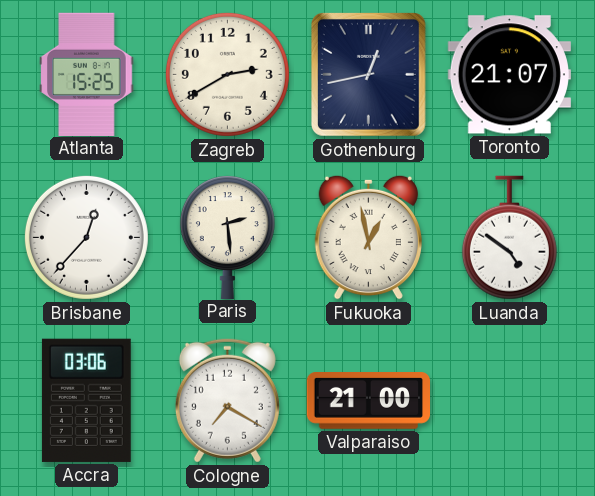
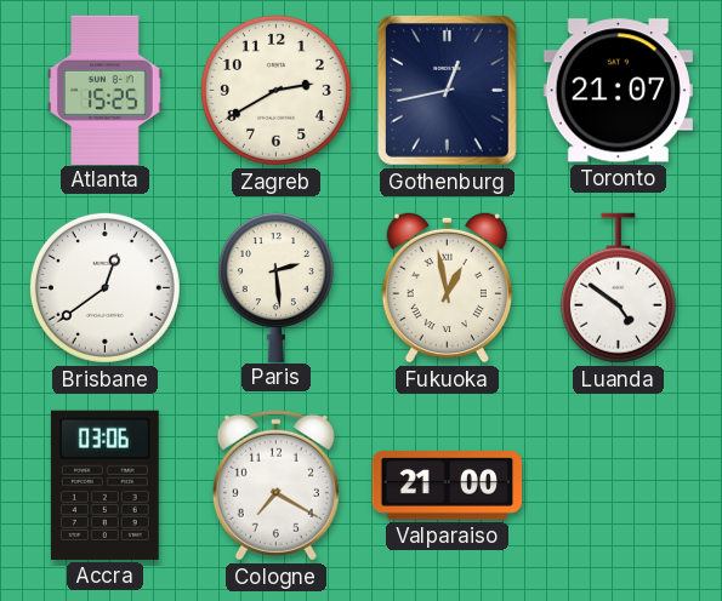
Brisbane: 12:37 -> 12:39
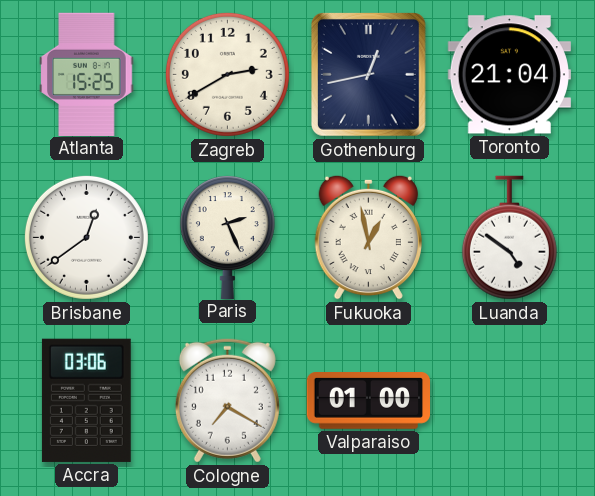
Toronto: 21:07 -> 21:04
Paris: 2:29 -> 2:26
Valparaiso: 21:00 -> 01:00
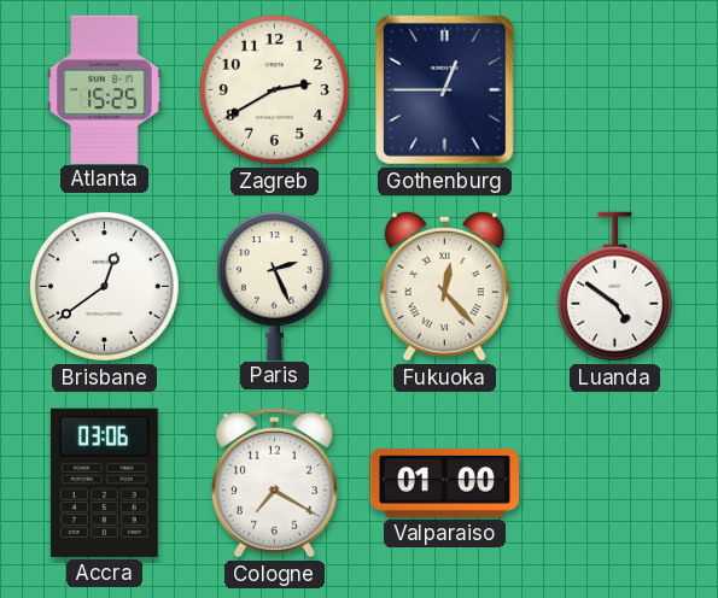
Gothenburg: 12:43 -> 12:45
Toronto: 21:04 -> none
Fukuoka: 12:58 -> 12:23
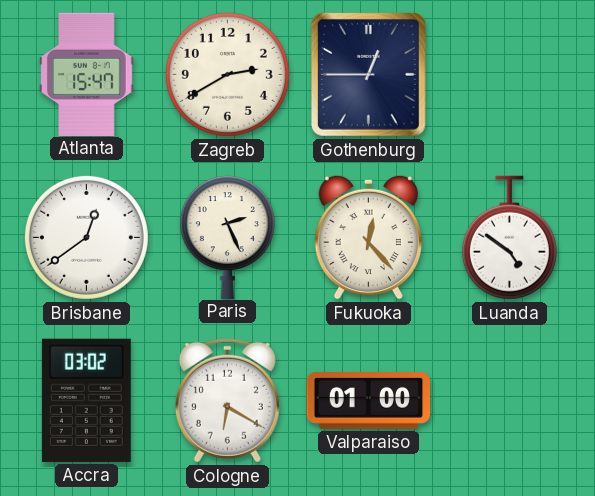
Atlanta: 15:25 -> 15:47
Accra: 03:06 -> 03:02
Cologne: 7:20 -> 6:20
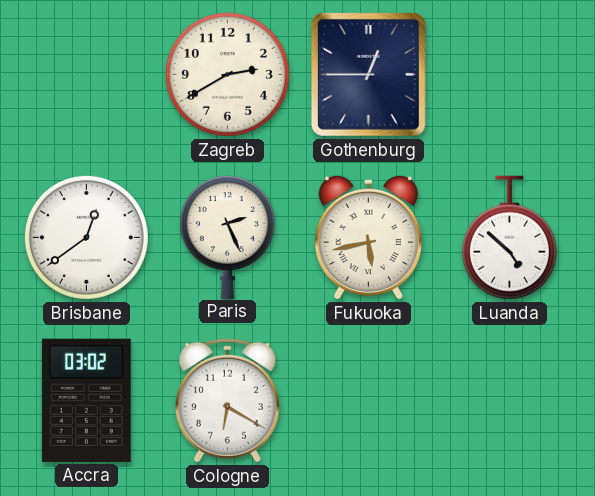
Atlanta: 15:47 -> none
Fukuoka: 12:23 -> 5:43
Luanda: 4:51 -> 4:52
Valparaiso: 01:00 -> none
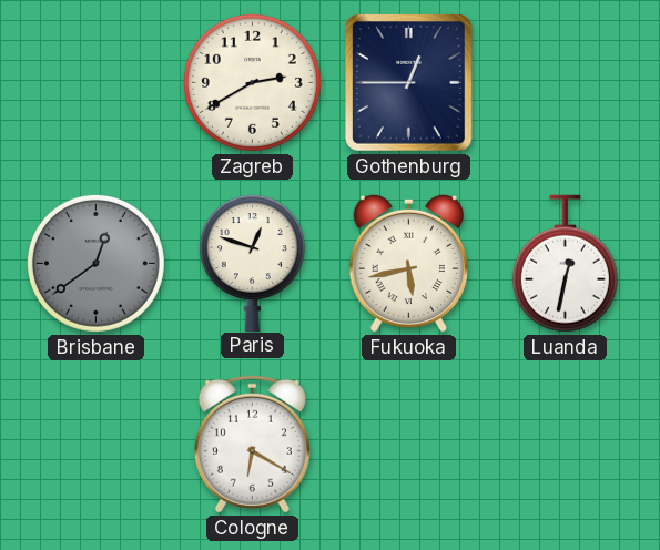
Brisbane dial: white -> grey
Paris: 2:26 -> 12:48
Luanda: 4:52 -> 12:32
Accra: 03:02 -> none
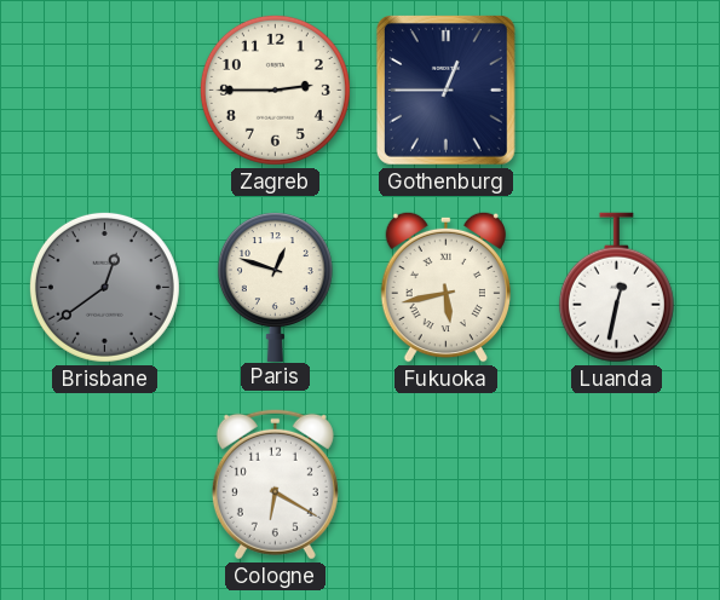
Zagreb: 2:40 -> 2:45
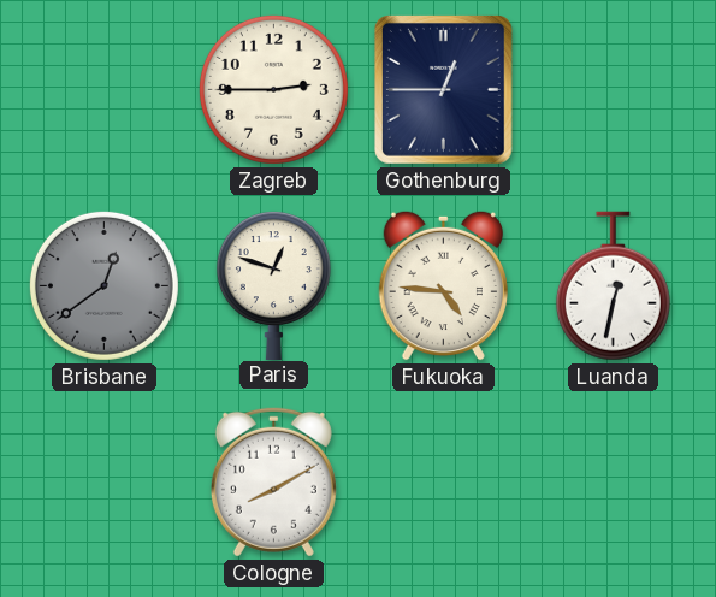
Fukuoka: 5:43 -> 4:46
Cologne: 6:20 -> 8:10
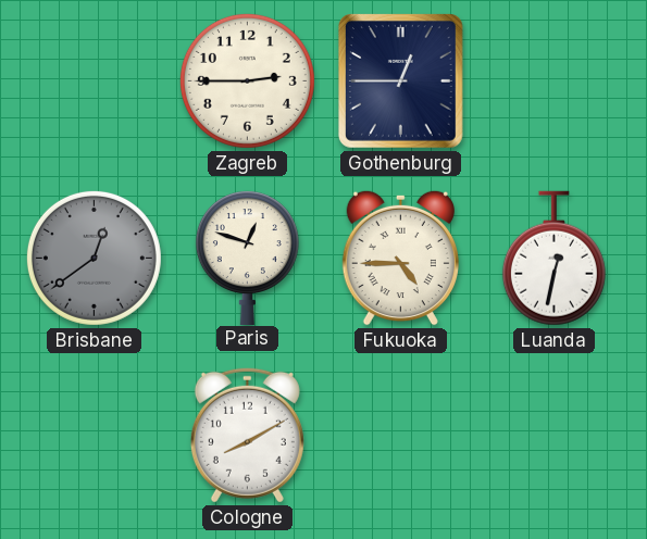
Fukuoka: 4:46 -> 4:45
